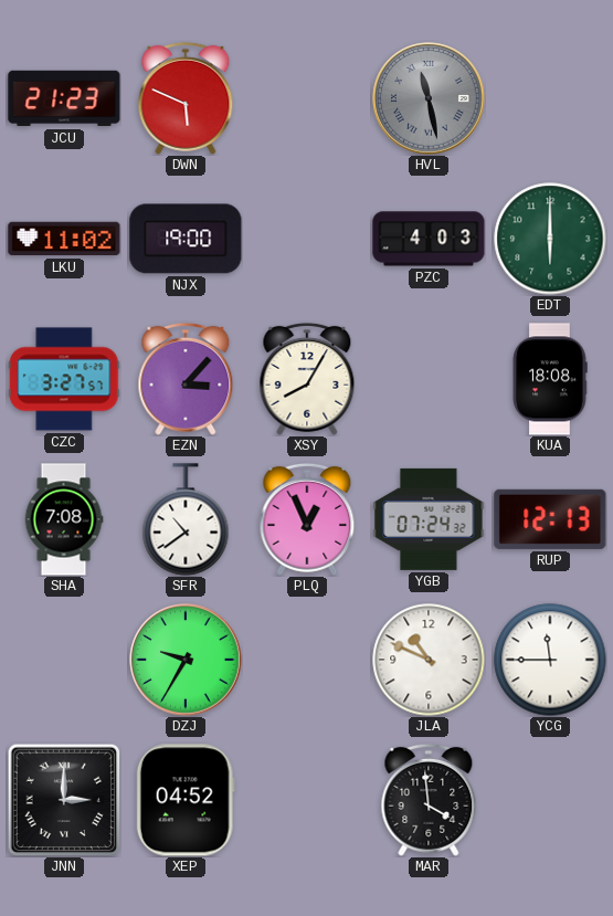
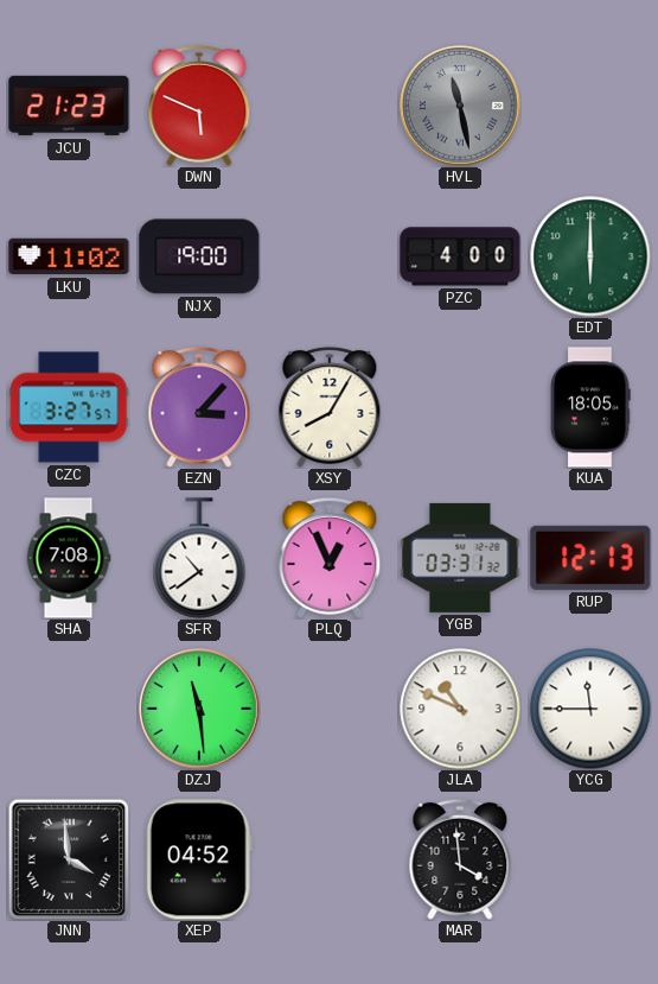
PZC: 4:03 -> 4:00
KUA: 18:08 -> 18:05
YGB: 07:24 -> 03:31
DZJ: 9:35 -> 11:29
JNN: 3:00 -> 3:59
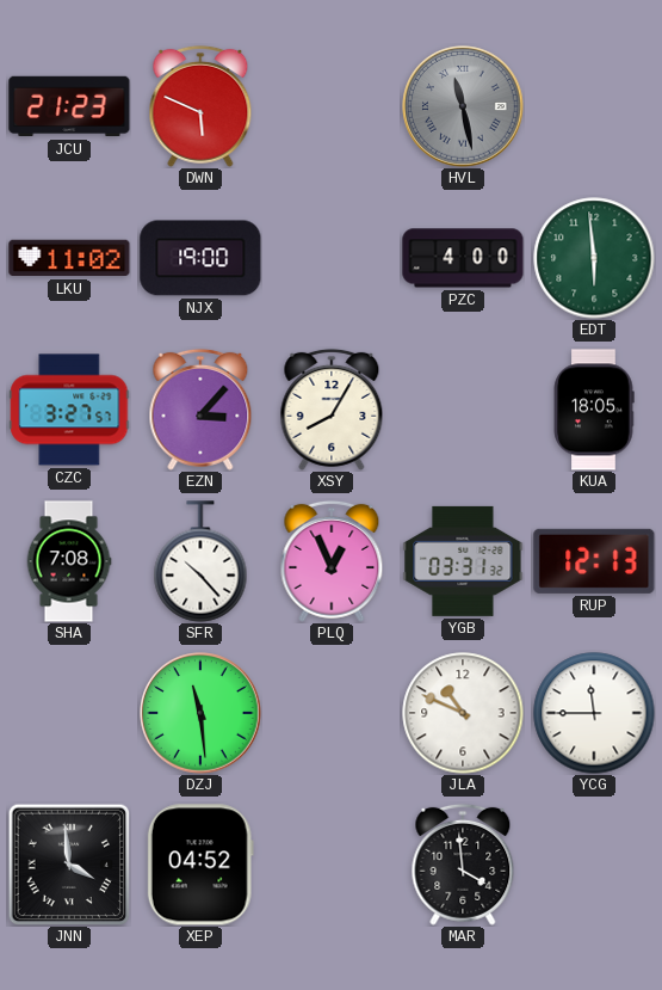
EDT: 6:00 -> 5:59
SFR: 10:39 -> 10:23
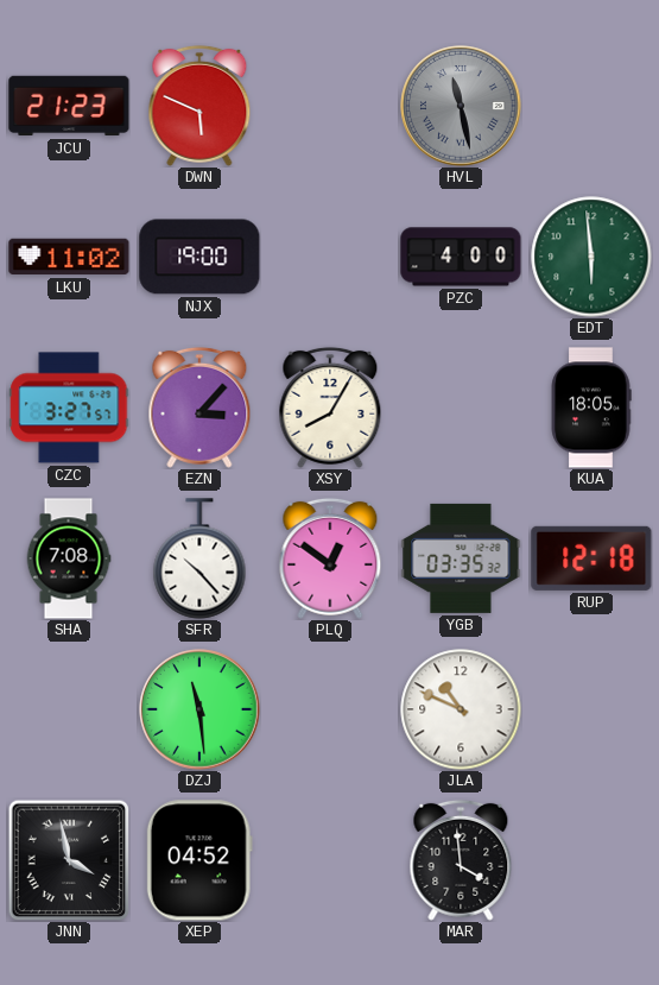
PLQ: 12:56 -> 12:51
YGB: 03:31 -> 03:35
RUP: 12:13 -> 12:18
YCG: 11:45 -> none
JNN: 3:59 -> 3:58
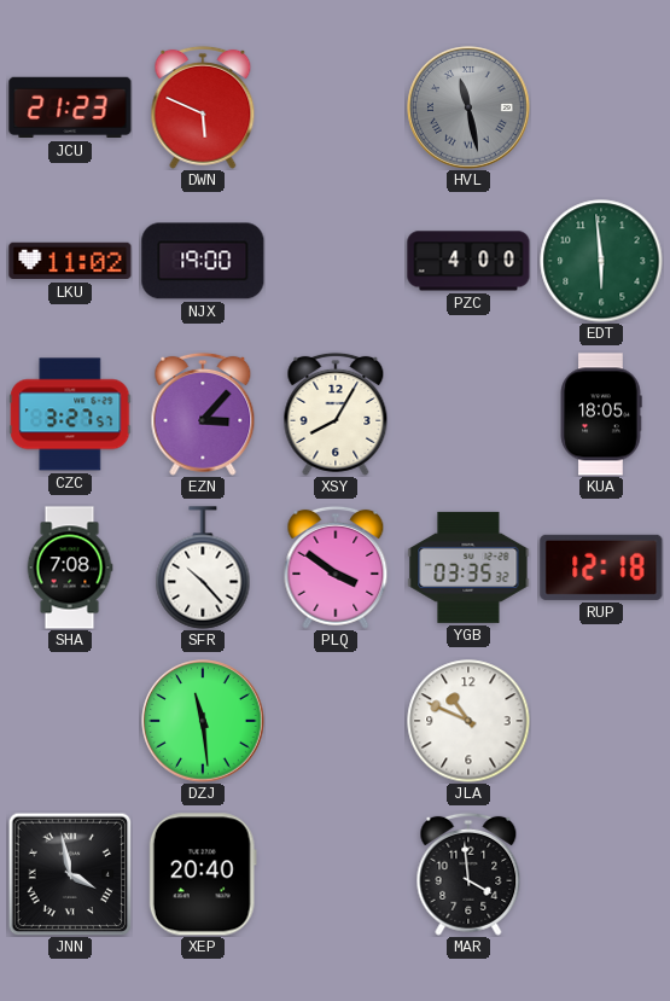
PLQ: 12:51 -> 3:51
XEP: 04:52 -> 20:40
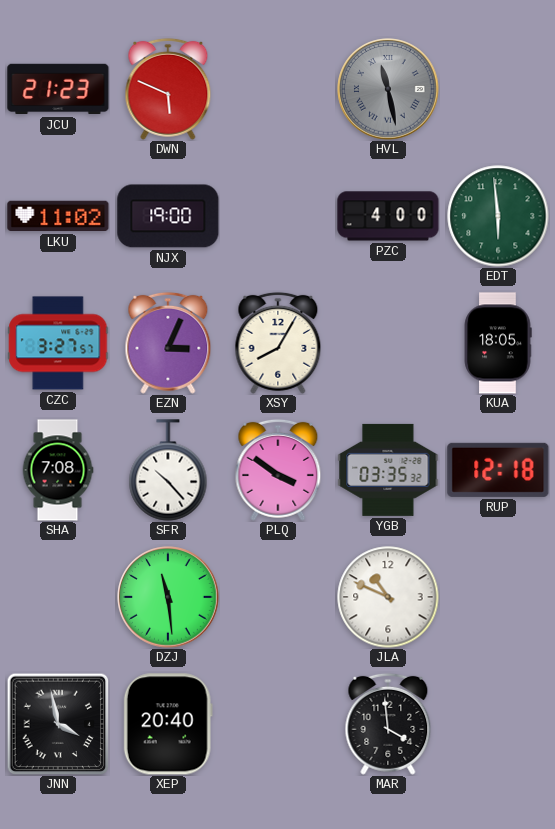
EZN: 3:07 -> 3:04
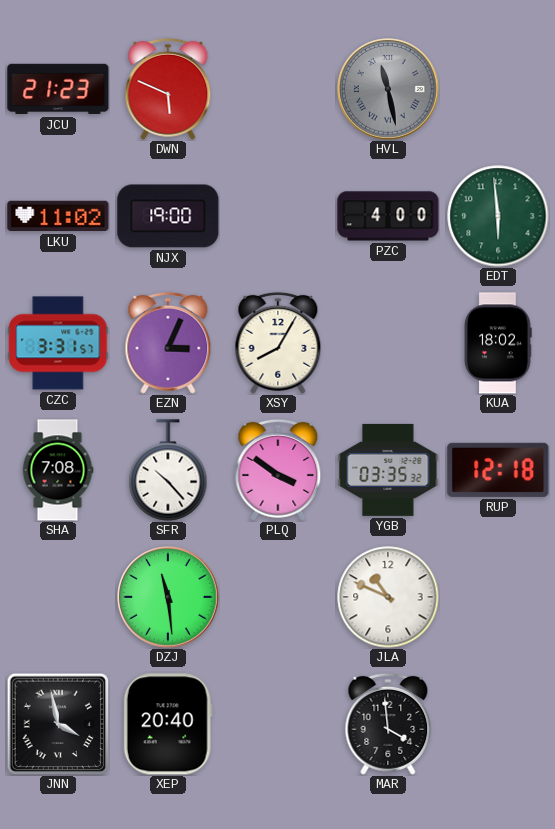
CZC: 3:27 -> 3:31
KUA: 18:05 -> 18:02
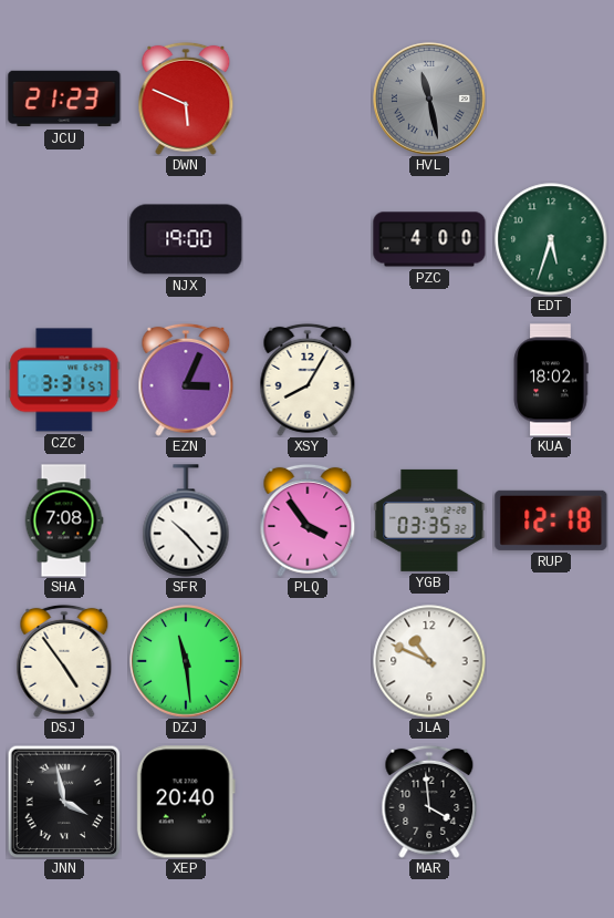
LKU: 11:02 -> none
EDT: 5:59 -> 5:33
PLQ: 3:51 -> 3:54
DSJ: none -> 4:54
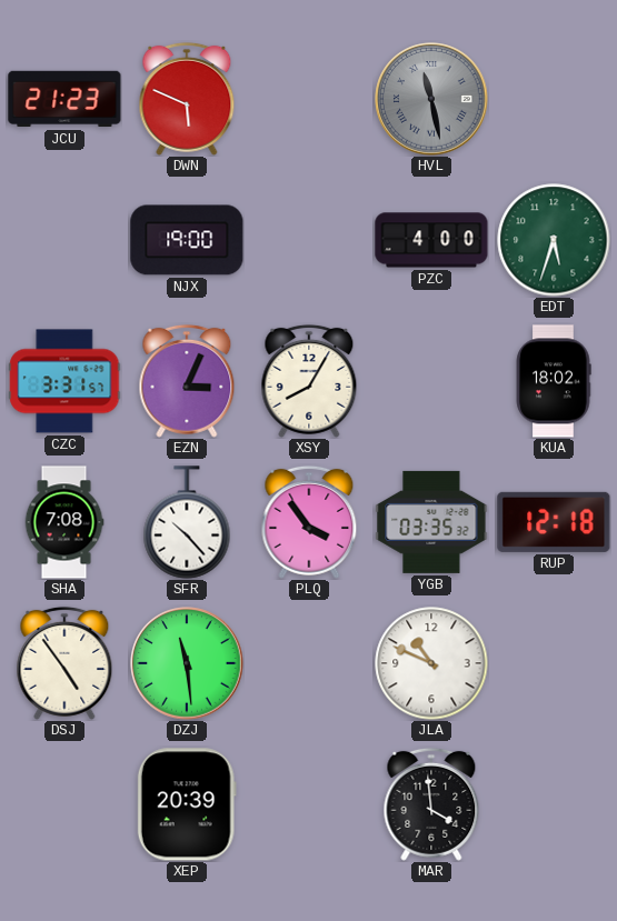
JNN: 3:58 -> none
XEP: 20:40 -> 20:39
